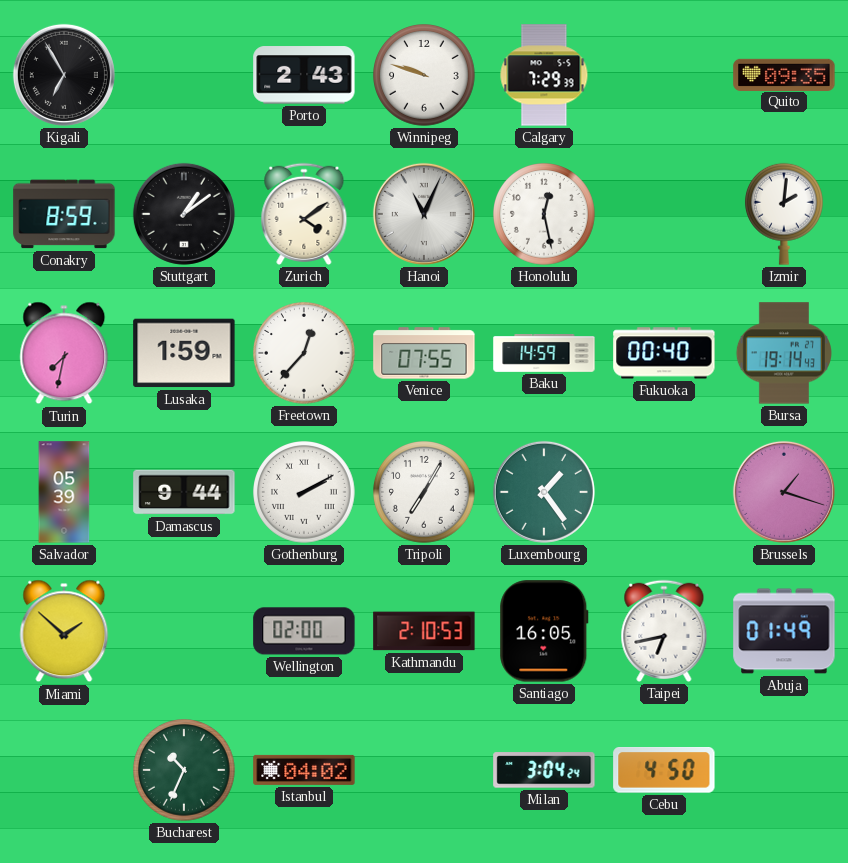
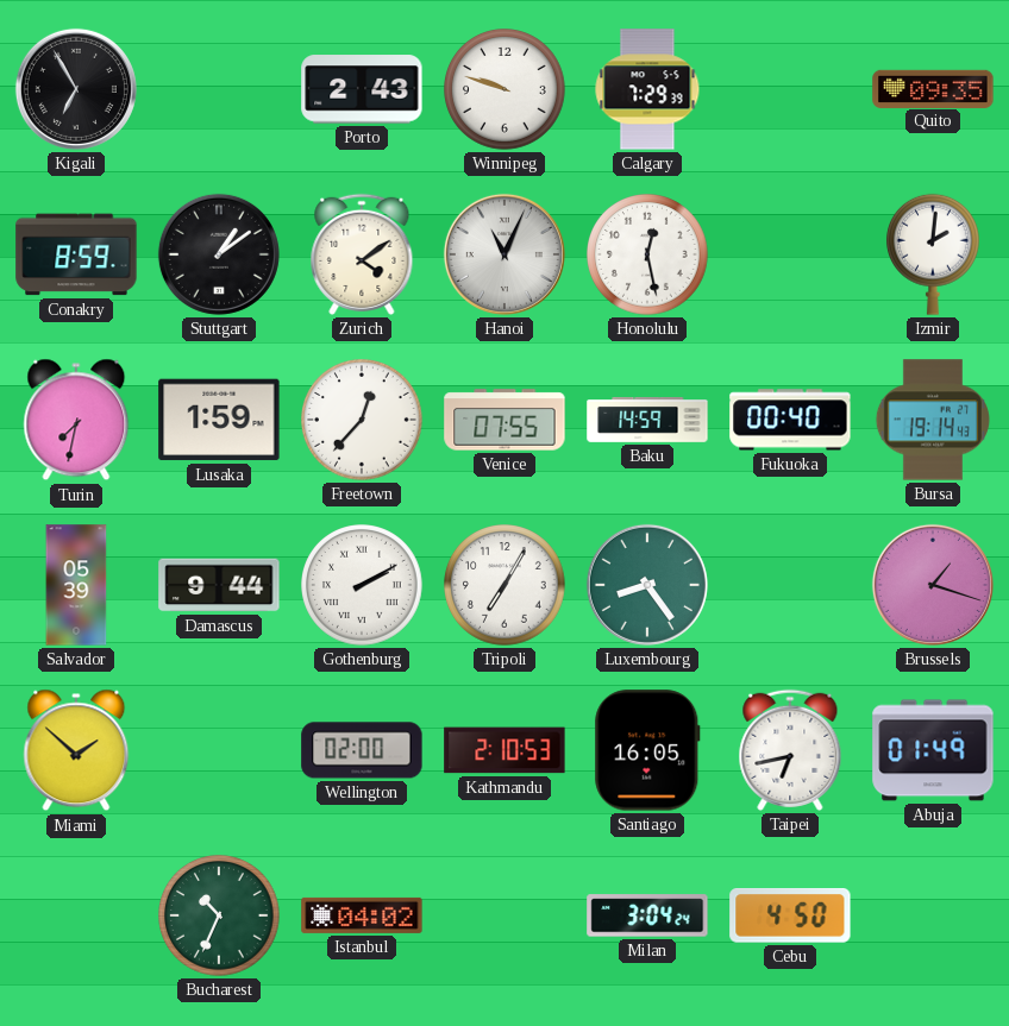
Luxembourg: 1:24 -> 8:24
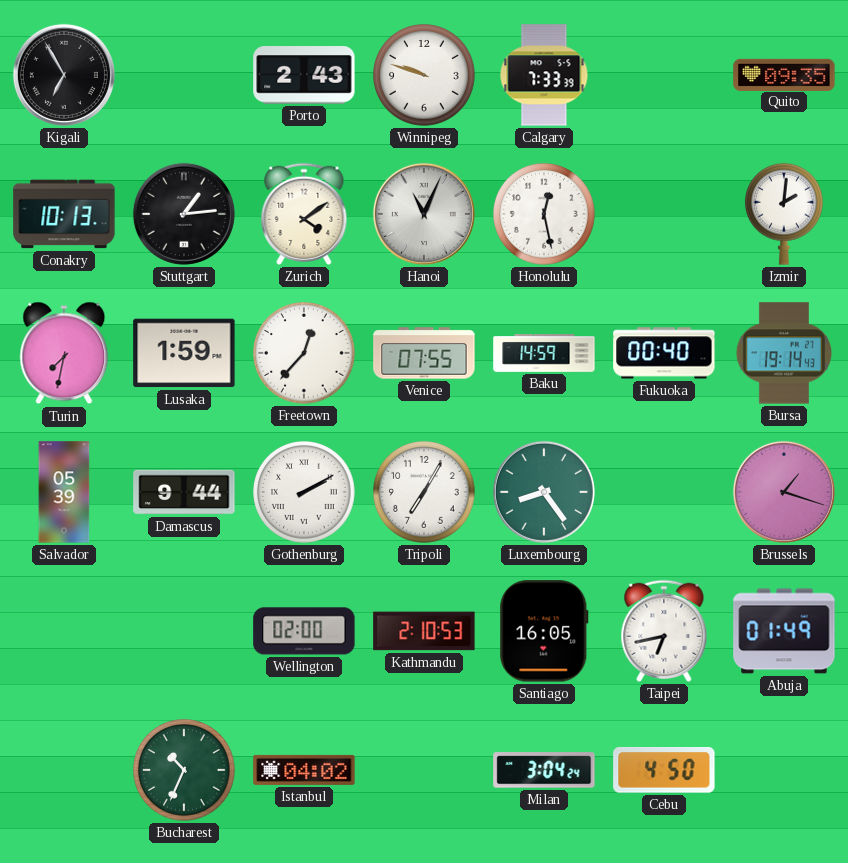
Calgary: 7:29 -> 7:33
Conakry: 8:59 -> 10:13
Stuttgart: 1:09 -> 1:14
Miami: 1:52 -> none
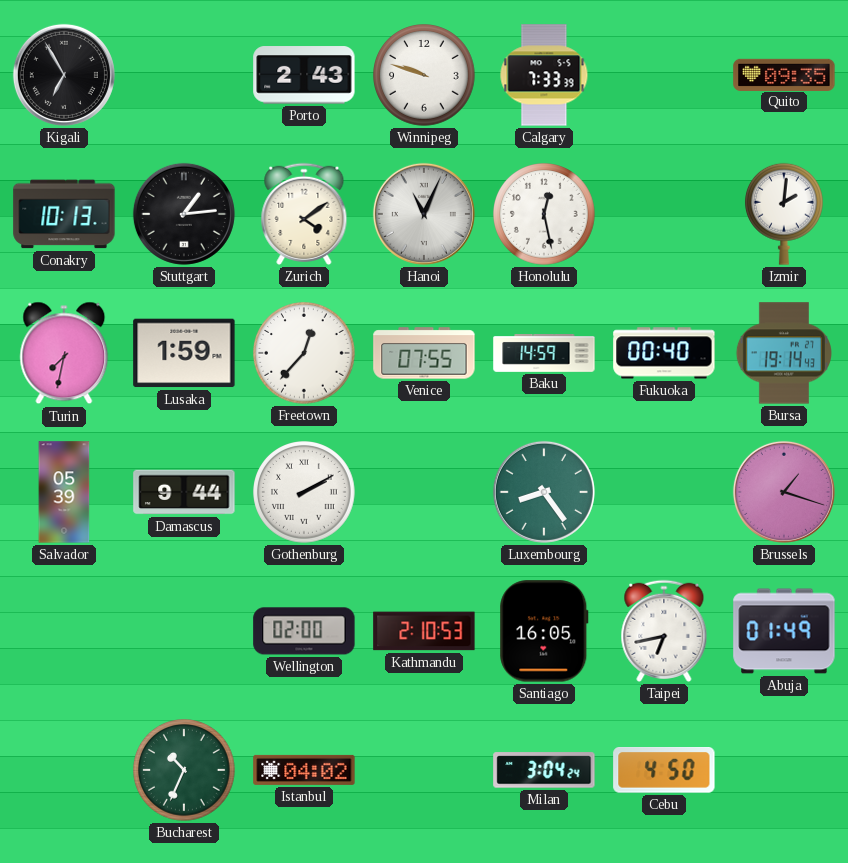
Tripoli: 7:05 -> none
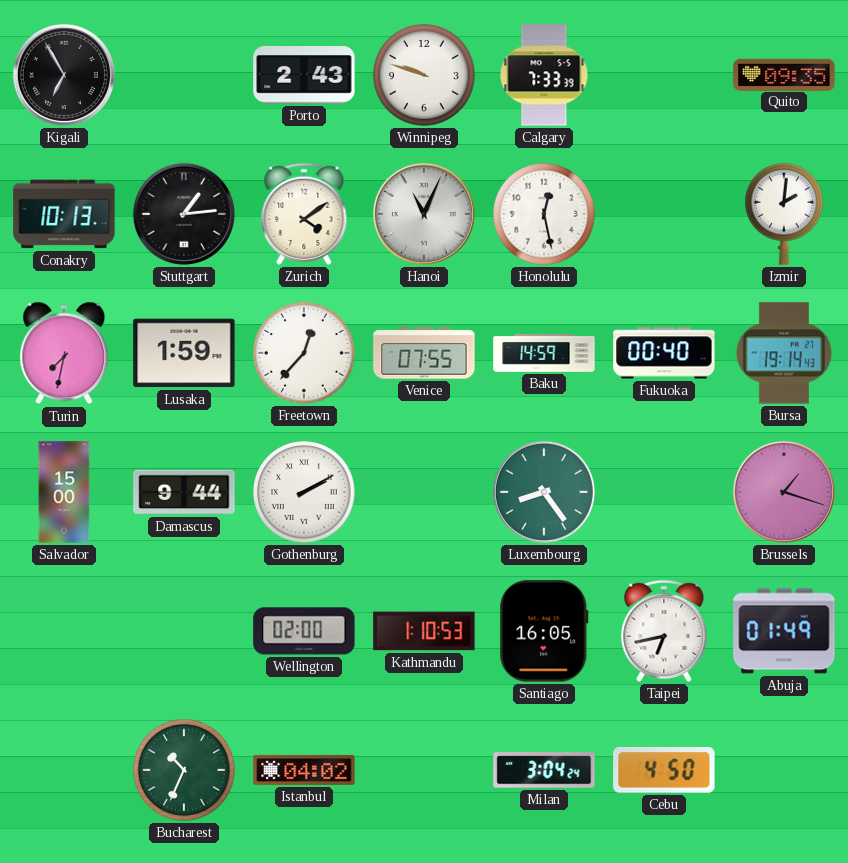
Salvador: 05:39 -> 15:00
Kathmandu: 2:10 -> 1:10
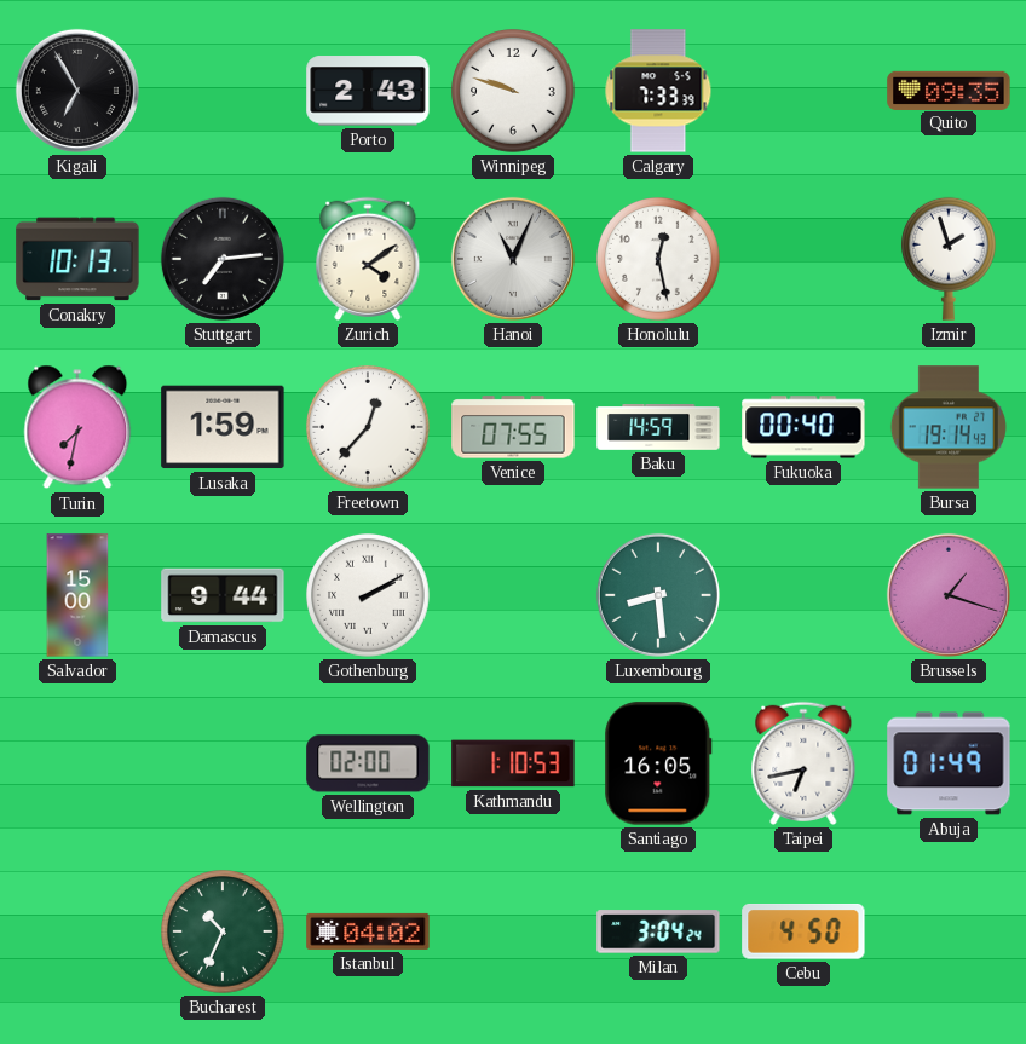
Stuttgart: 1:14 -> 7:14
Izmir: 2:01 -> 1:57
Luxembourg: 8:24 -> 8:29
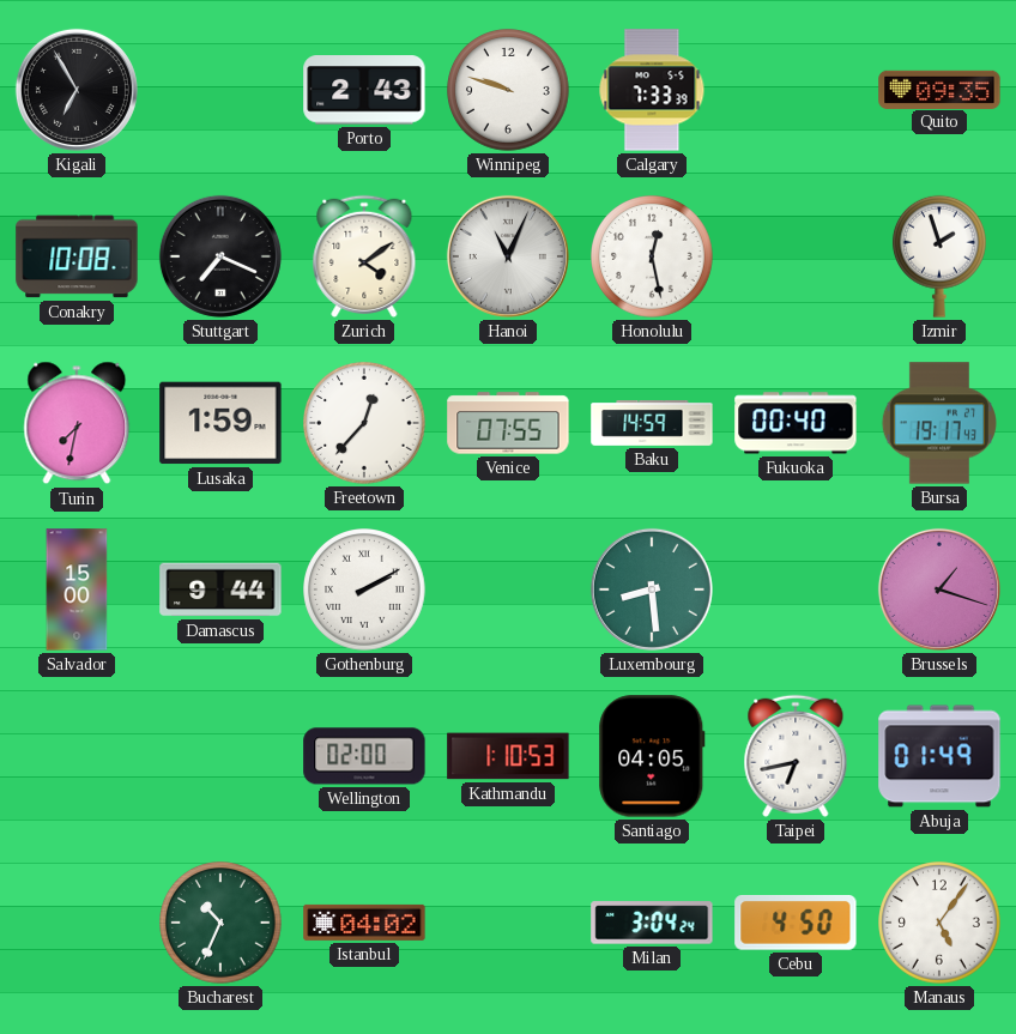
Conakry: 10:13 -> 10:08
Stuttgart: 7:14 -> 7:19
Bursa: 19:14 -> 19:17
Santiago: 16:05 -> 04:05
Manaus: none -> 5:06
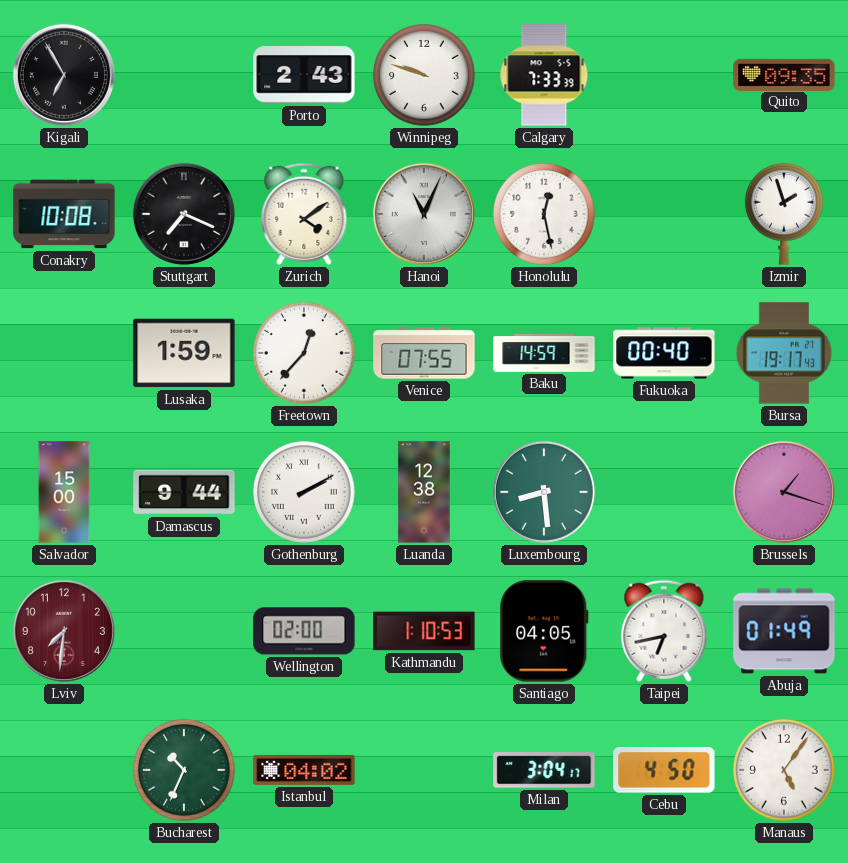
Turin: 7:32 -> none
Luanda: none -> 12:38
Lviv: none -> 7:31
Milan: 3:04:24 -> 3:04:17
